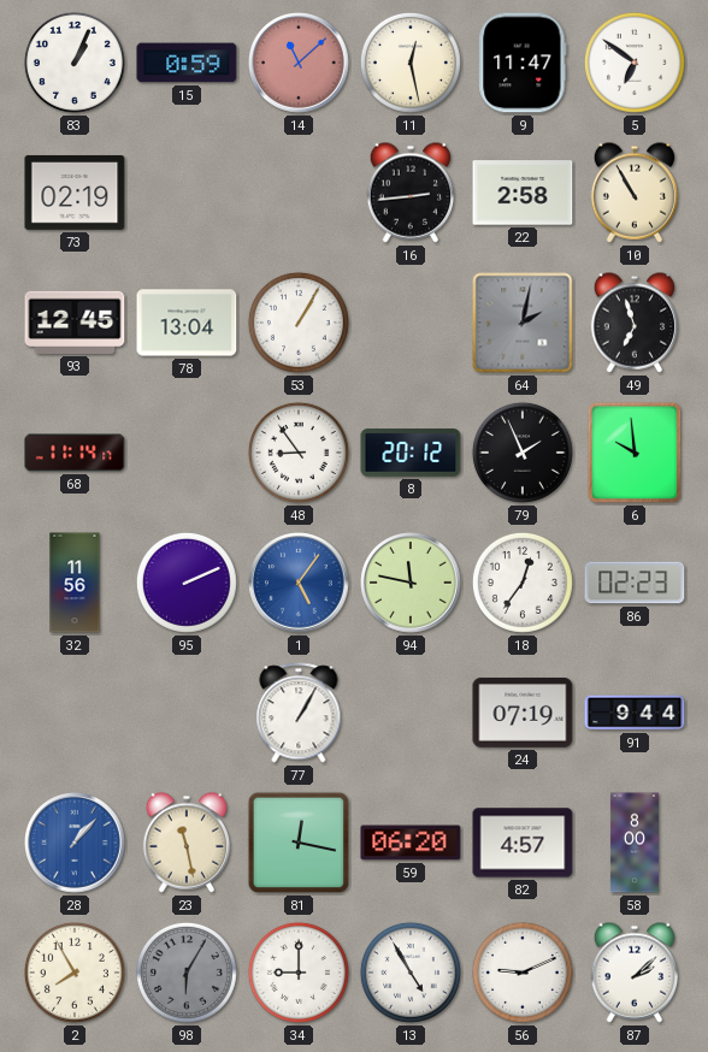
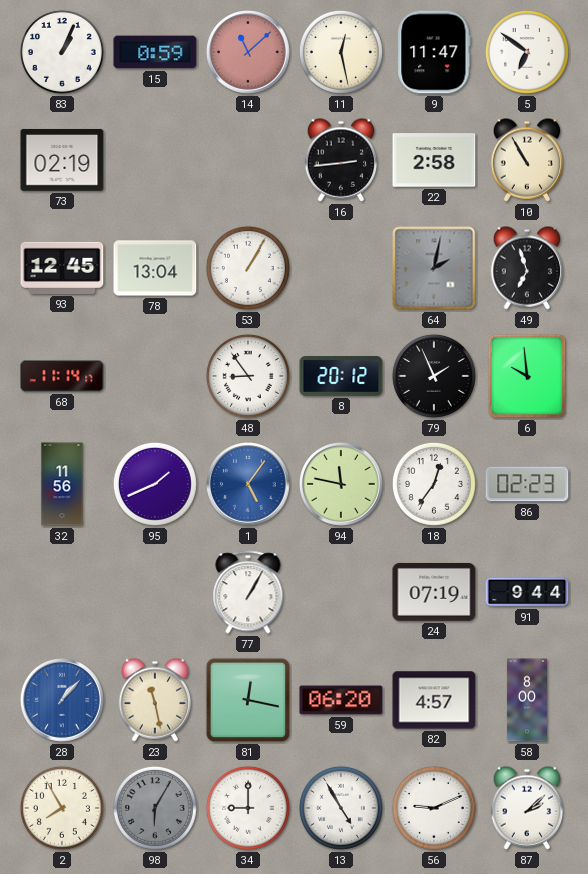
95: 2:11 -> 1:41
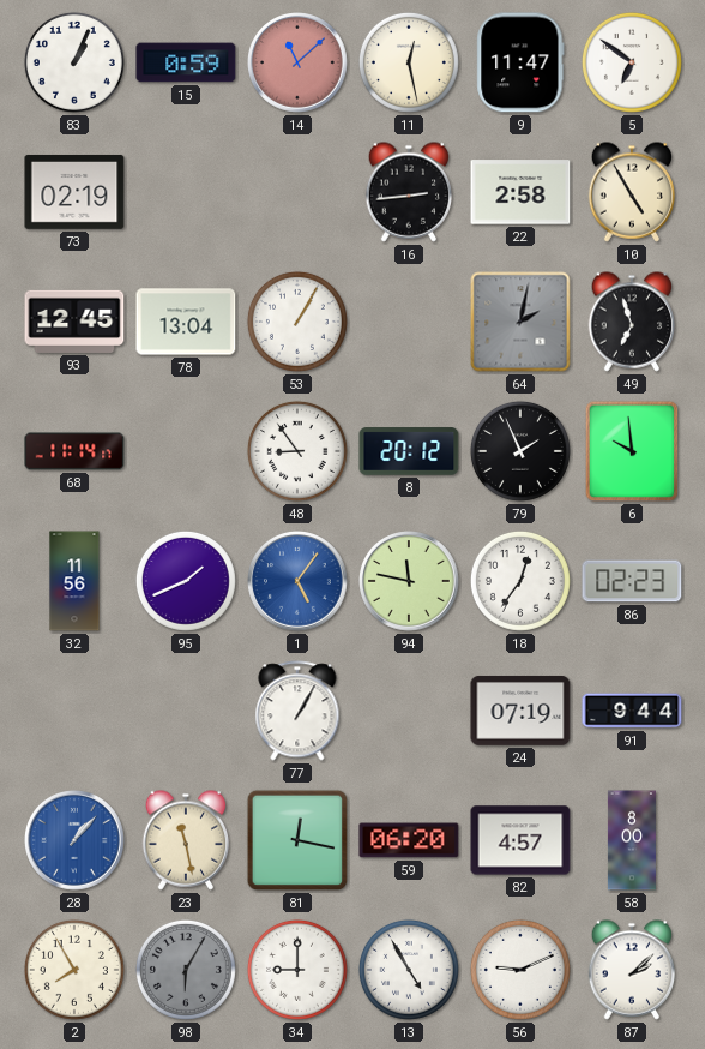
10: 10:55 -> 4:55
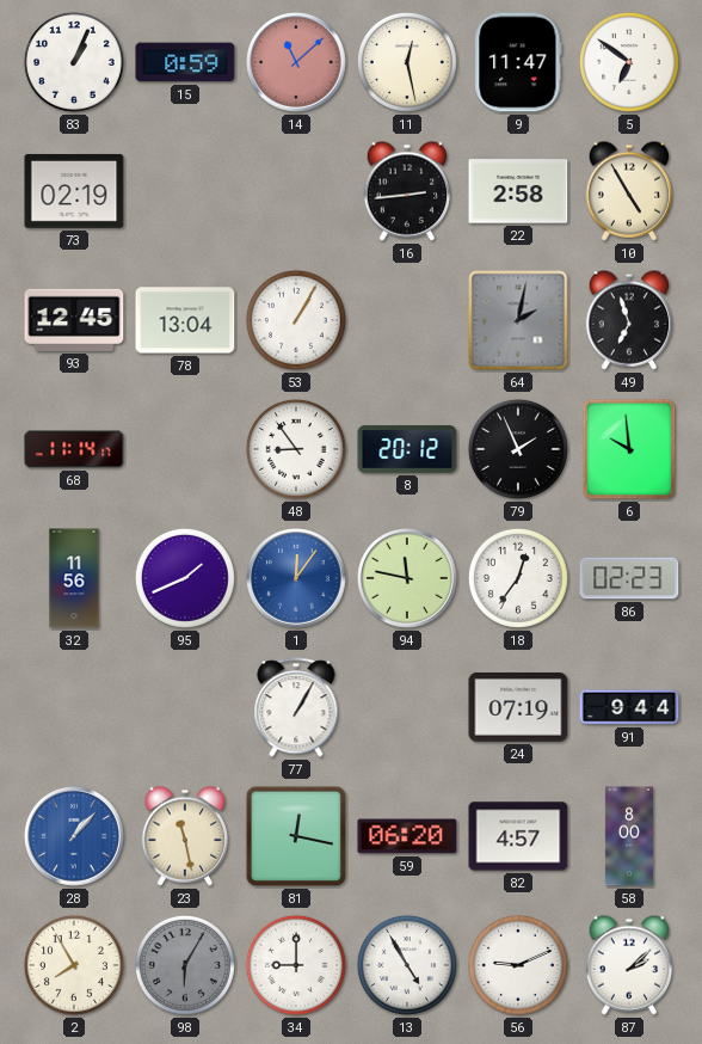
1: 5:06 -> 12:06
